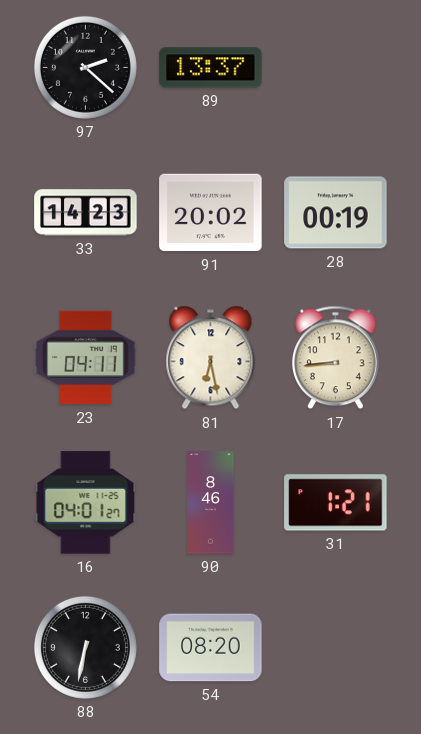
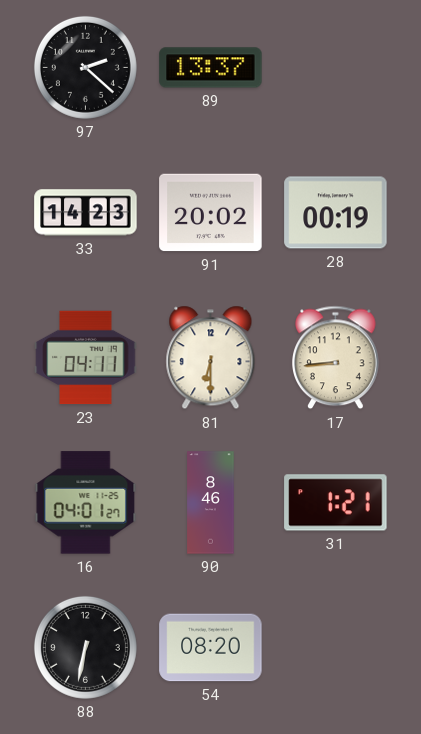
81: 6:28 -> 6:30
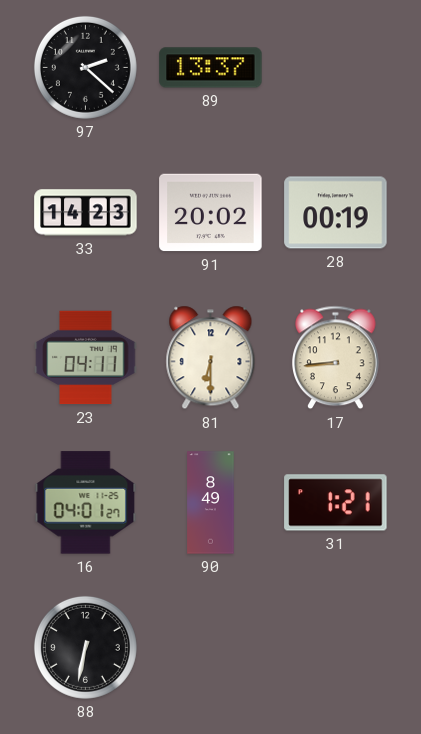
90: 8:46 -> 8:49
54: 08:20 -> none
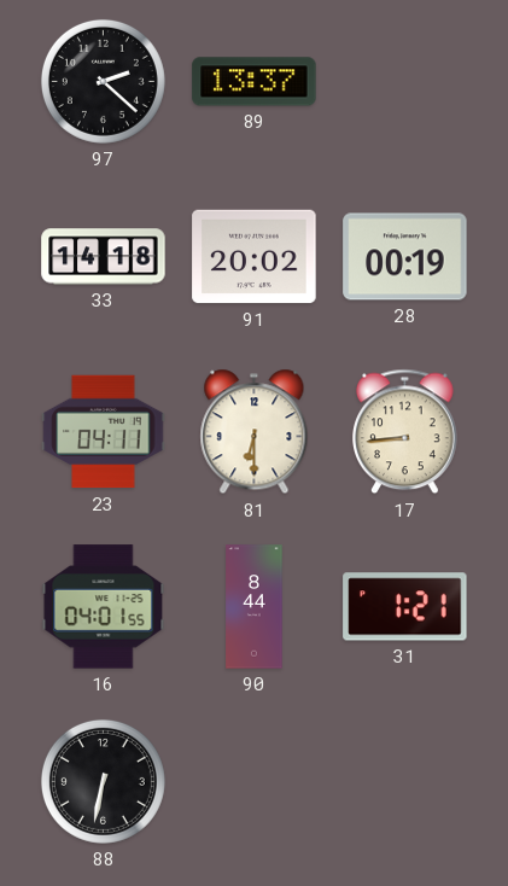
33: 14:23 -> 14:18
16: 04:01:27 -> 04:01:55
90: 8:49 -> 8:44
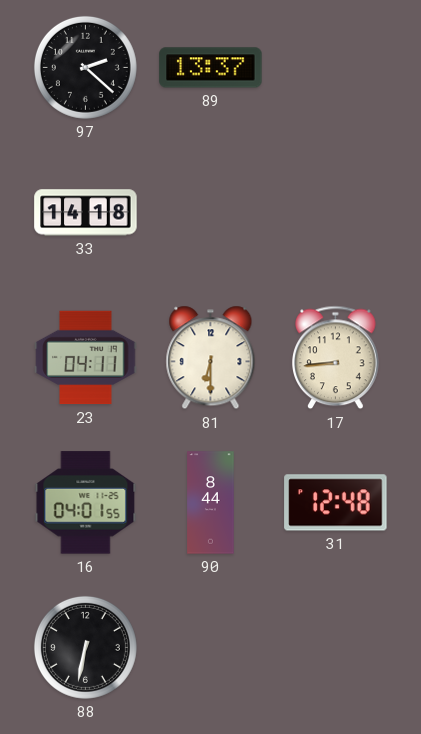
91: 20:02 -> none
28: 00:19 -> none
31: 1:21 -> 12:48
